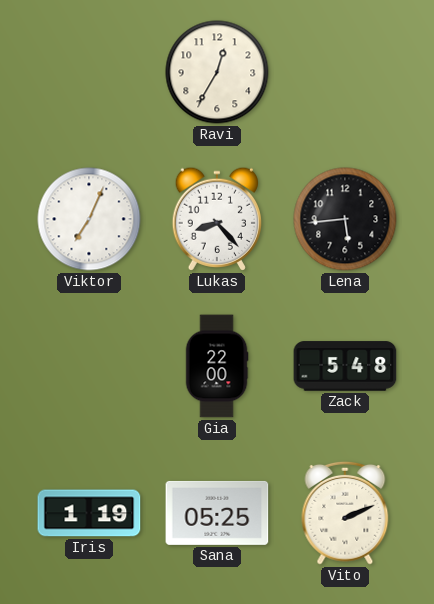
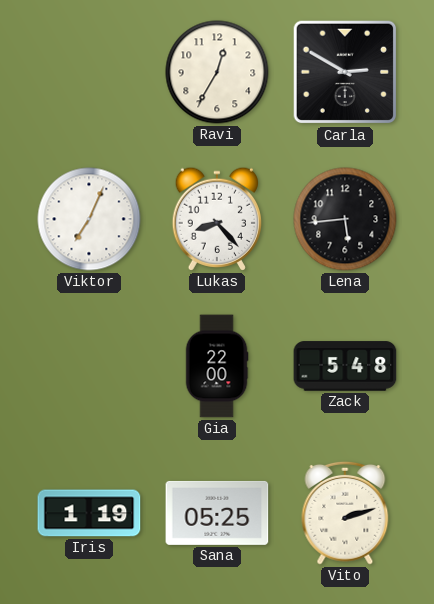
Carla: none -> 2:50
Vito: 2:11 -> 2:12
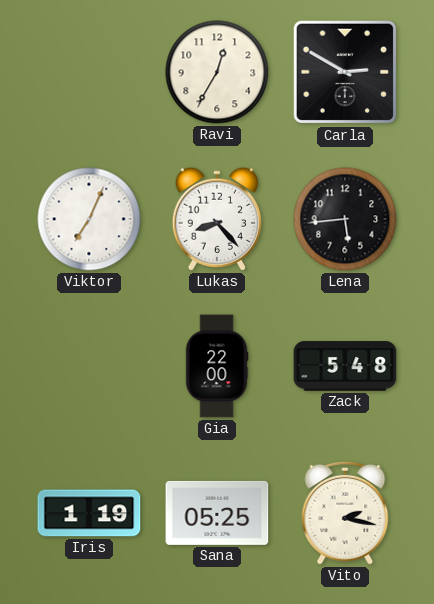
Vito: 2:12 -> 2:17
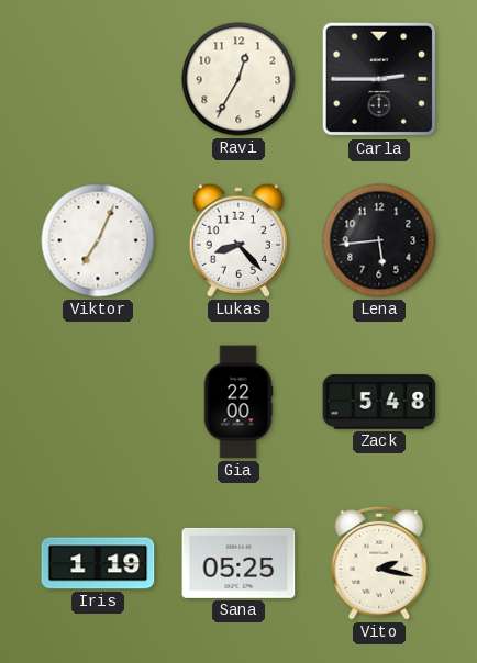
Carla: 2:50 -> 2:45
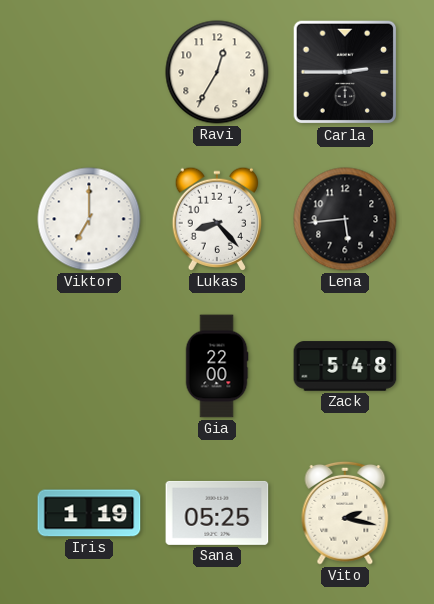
Viktor: 7:04 -> 7:00
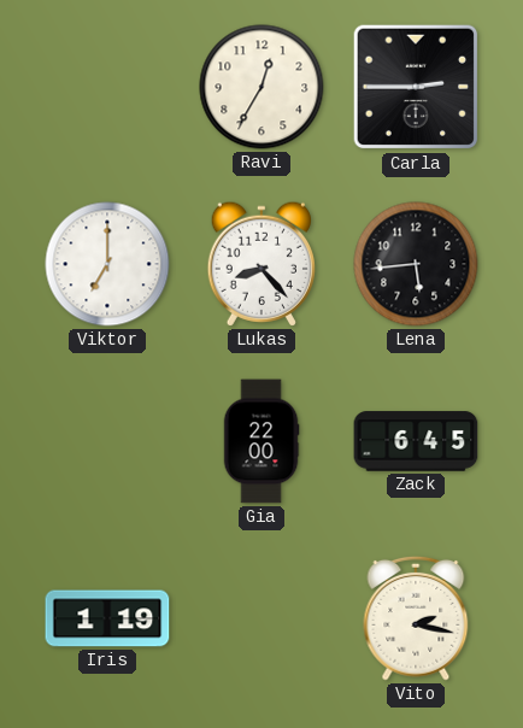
Zack: 5:48 -> 6:45
Sana: 05:25 -> none
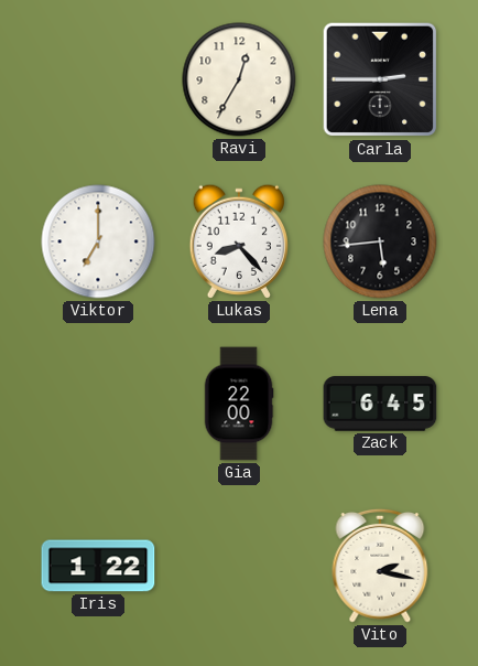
Iris: 1:19 -> 1:22
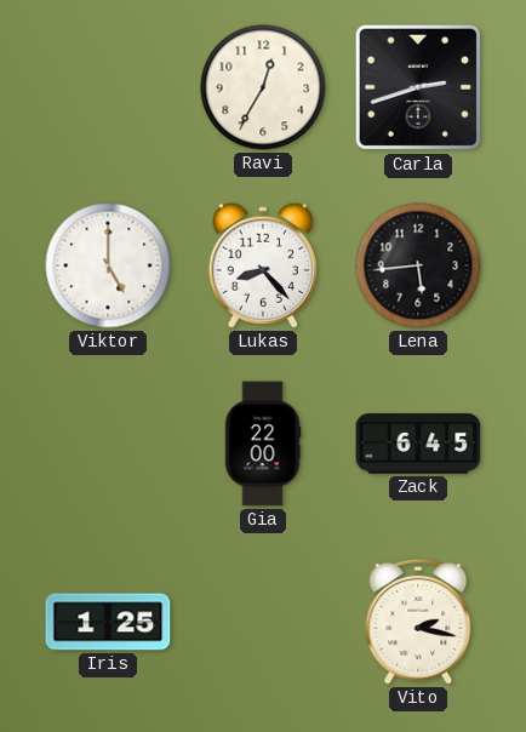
Carla: 2:45 -> 2:42
Viktor: 7:00 -> 5:00
Iris: 1:22 -> 1:25
